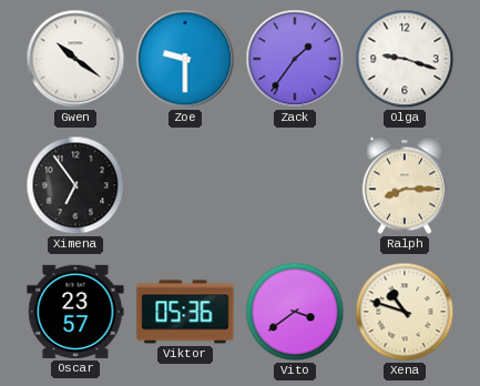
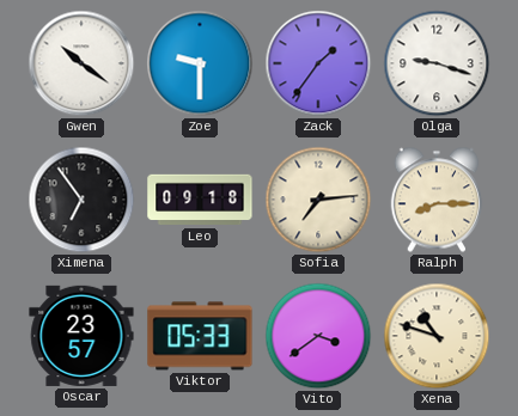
Leo: none -> 09:18
Sofia: none -> 7:14
Viktor: 05:36 -> 05:33
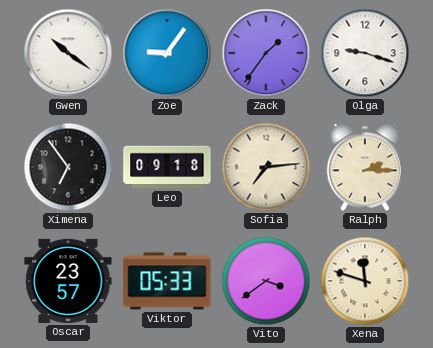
Zoe: 9:30 -> 9:06
Ralph: 8:15 -> 2:15
Xena: 10:48 -> 11:48
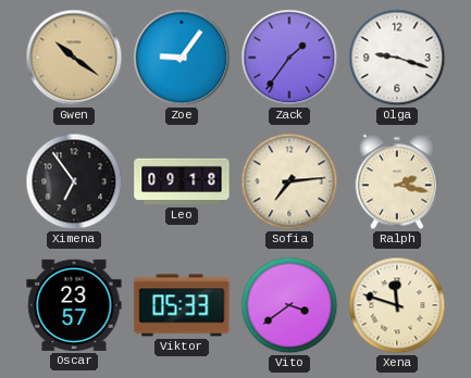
Gwen dial: white -> champagne
Ralph: 2:15 -> 2:17
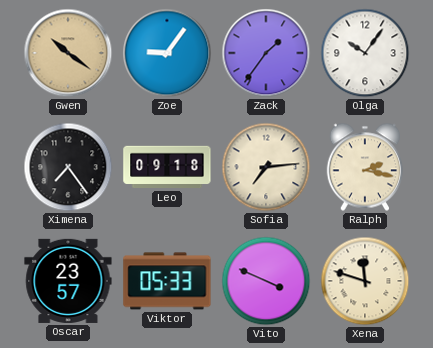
Olga: 9:18 -> 10:06
Ximena: 6:54 -> 7:24
Vito: 3:39 -> 3:49
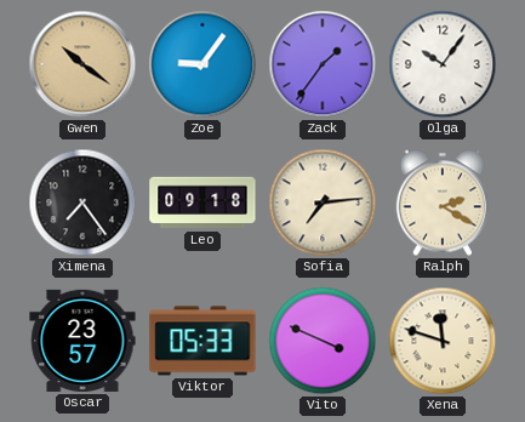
Ralph: 2:17 -> 2:20
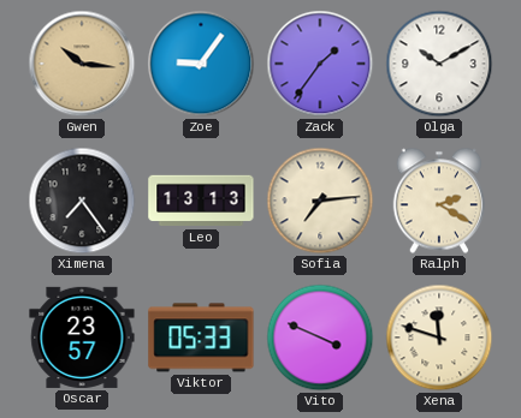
Gwen: 10:21 -> 10:16
Olga: 10:06 -> 10:10
Leo: 09:18 -> 13:13
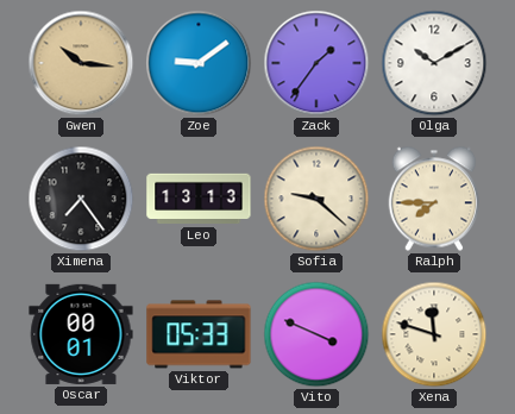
Zoe: 9:06 -> 9:09
Sofia: 7:14 -> 9:22
Ralph: 2:20 -> 7:45
Oscar: 23:57 -> 00:01
